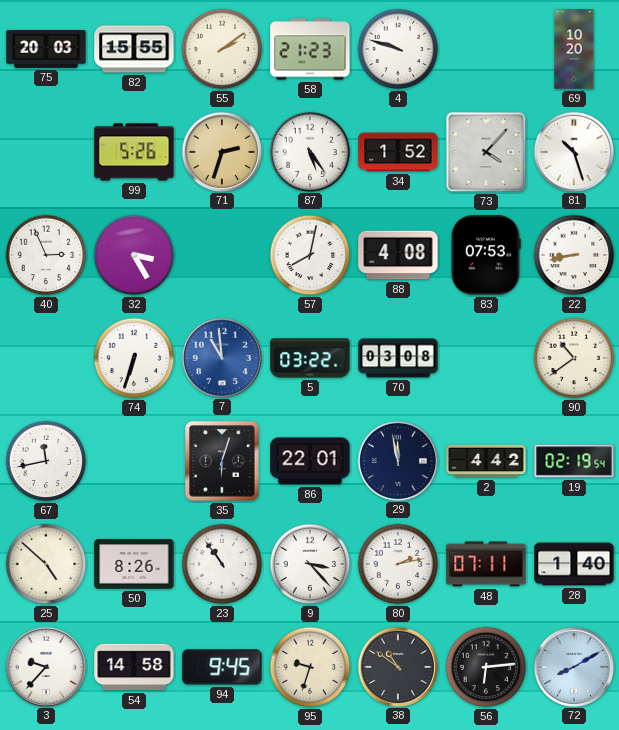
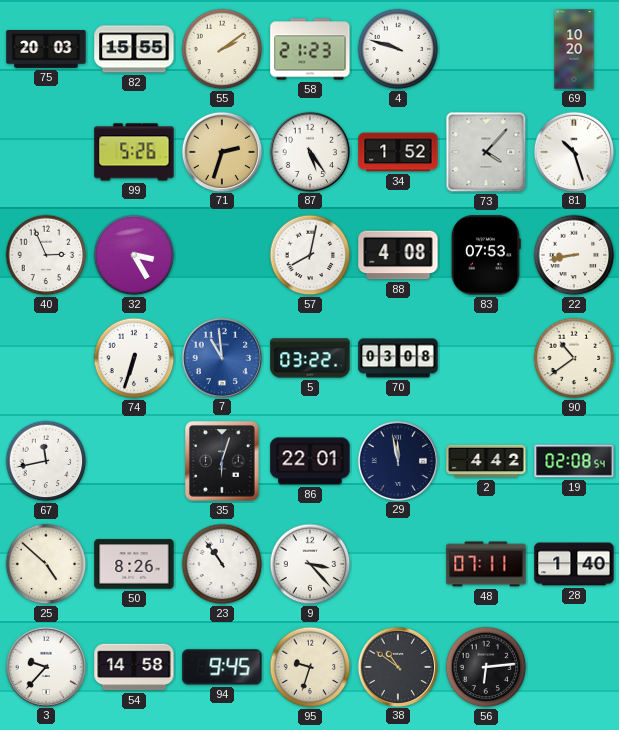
19: 02:19 -> 02:08
80: 2:13 -> none
72: 8:10 -> none
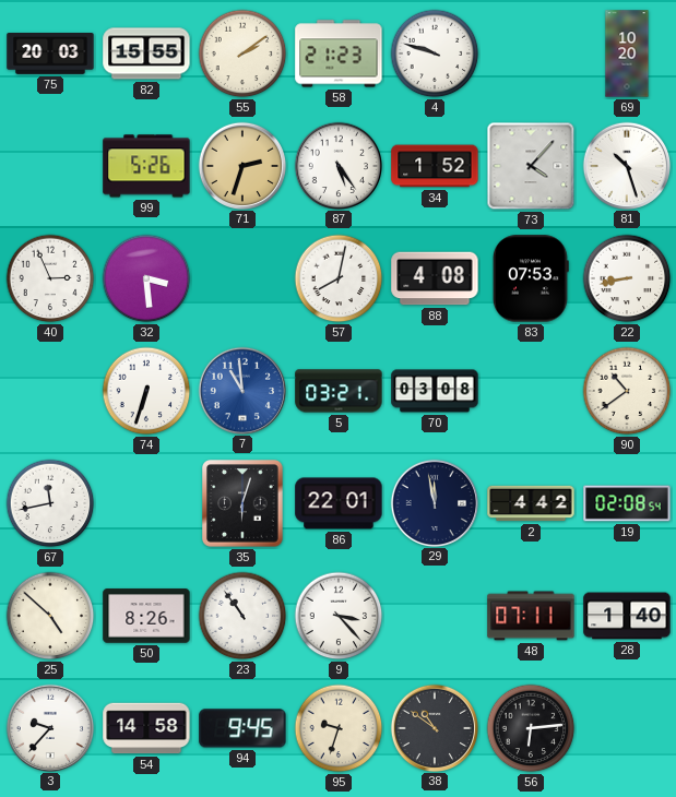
32: 3:25 -> 3:29
5: 03:22 -> 03:21
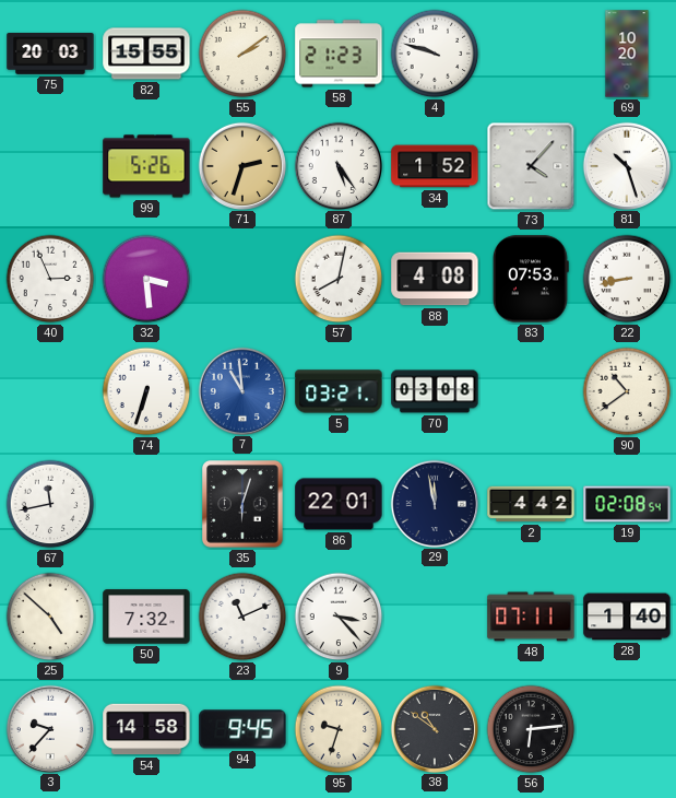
50: 8:26 -> 7:32
23: 10:54 -> 11:11
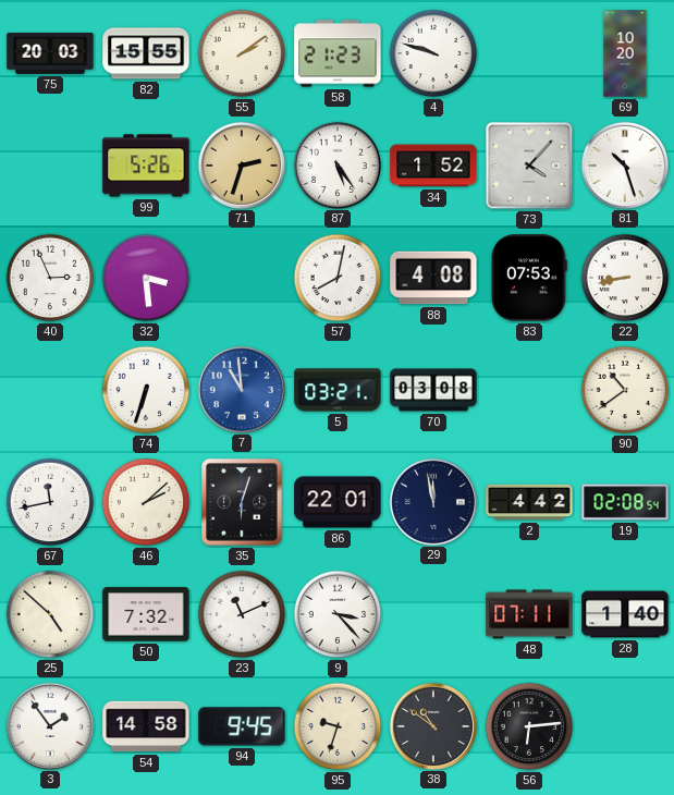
46: none -> 2:08
3: 9:37 -> 1:54
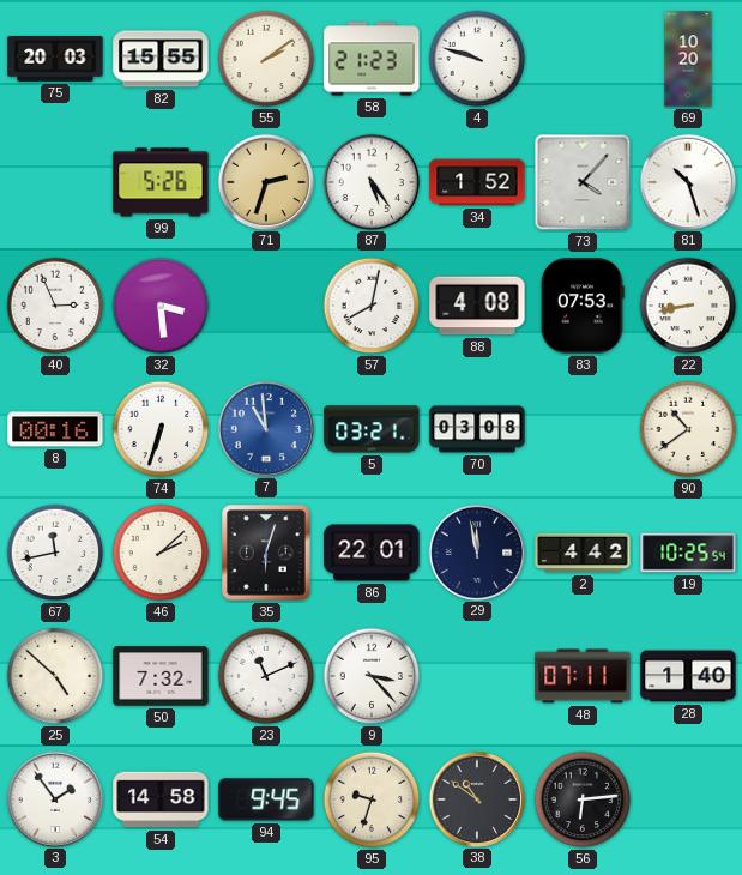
8: none -> 00:16
19: 02:08 -> 10:25
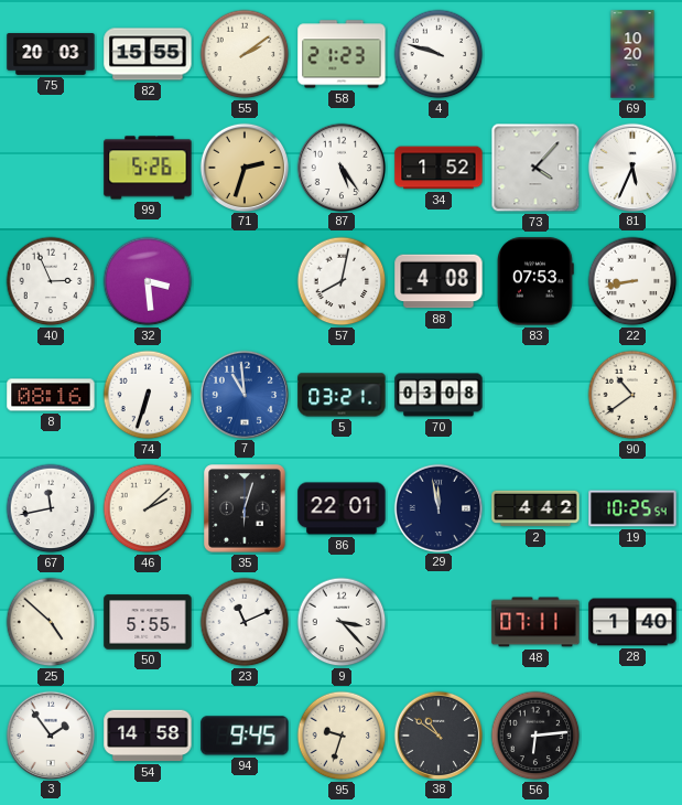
81: 10:27 -> 5:34
8: 00:16 -> 08:16
50: 7:32 -> 5:55
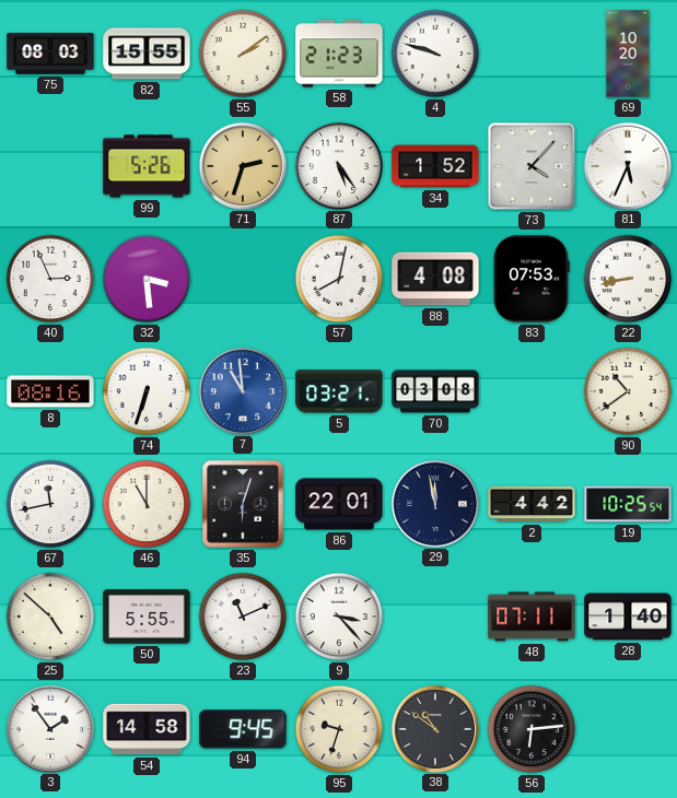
75: 20:03 -> 08:03
46: 2:08 -> 11:00
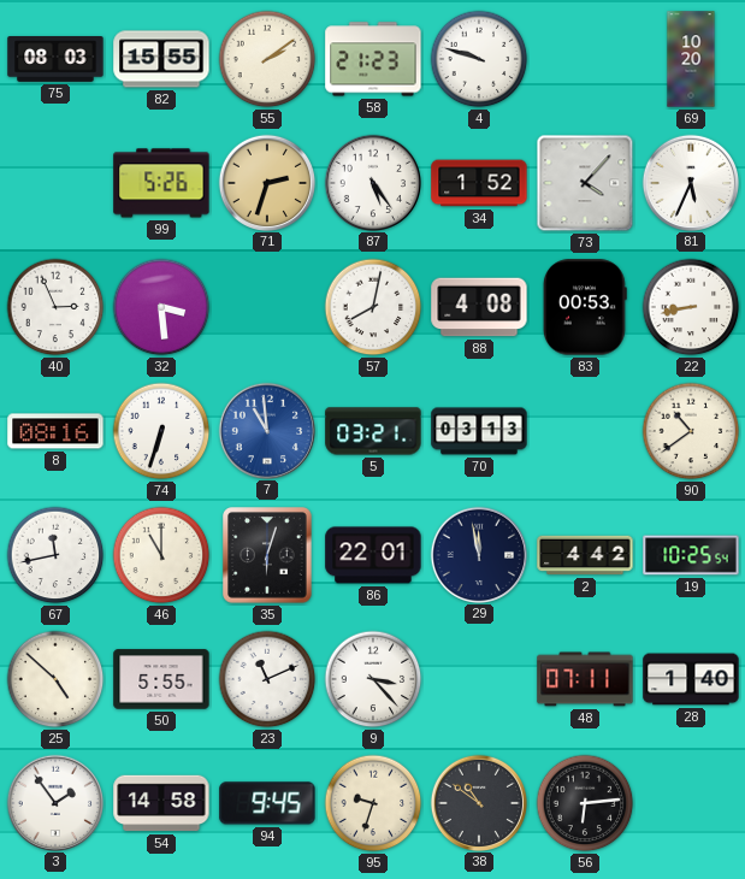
83: 07:53 -> 00:53
70: 03:08 -> 03:13
